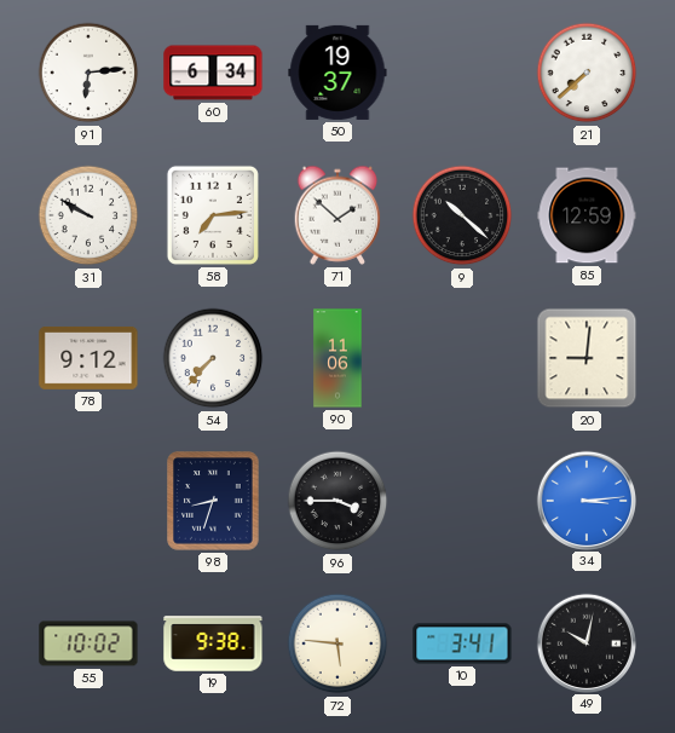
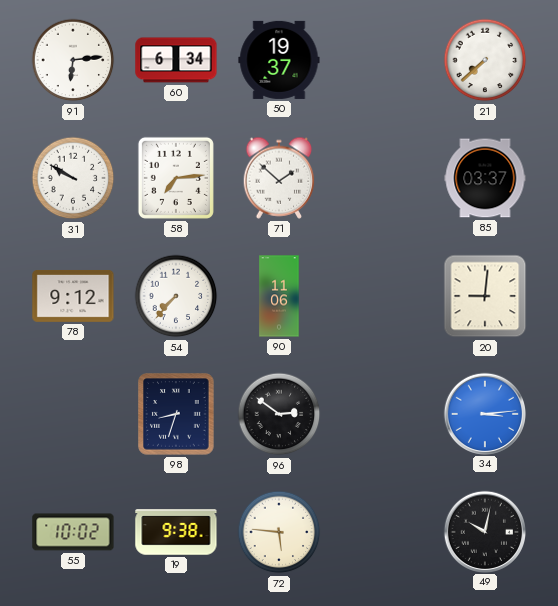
9: 10:22 -> none
85: 12:59 -> 03:37
96: 3:45 -> 2:51
10: 3:41 -> none
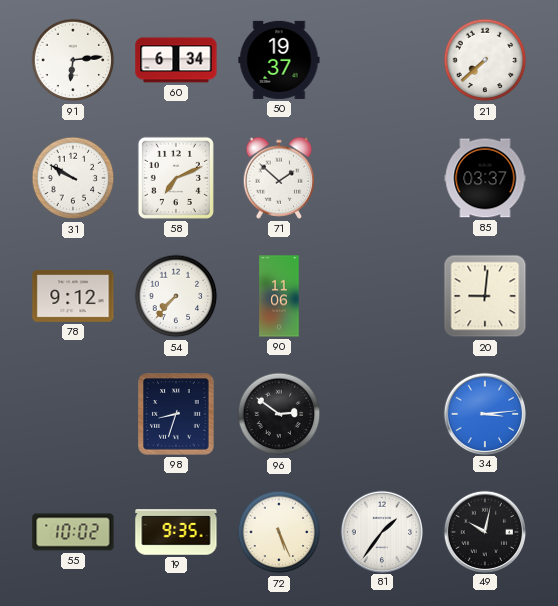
58: 7:14 -> 7:11
19: 9:38 -> 9:35
72: 5:46 -> 5:26
81: none -> 1:36
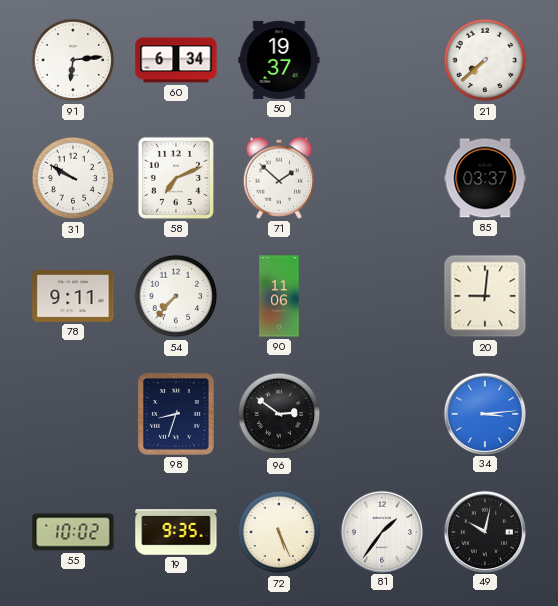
78: 9:12 -> 9:11
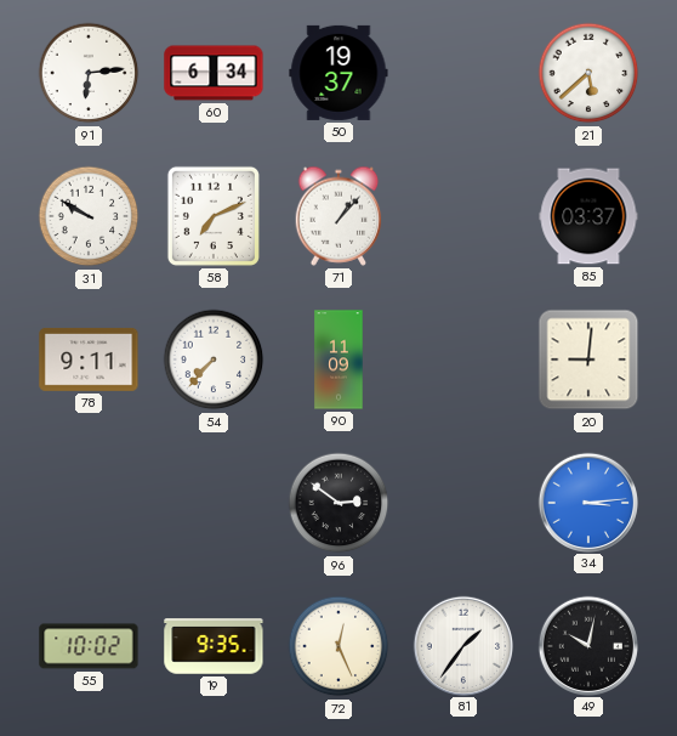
21: 7:38 -> 5:38
71: 1:52 -> 1:07
90: 11:06 -> 11:09
98: 8:33 -> none
72: 5:26 -> 12:26
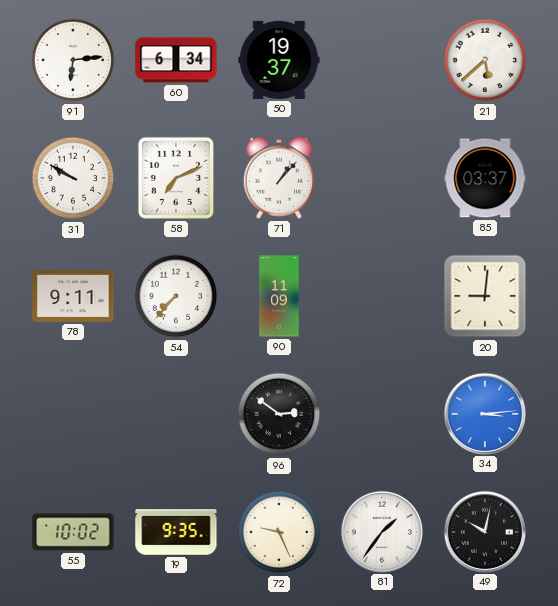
72: 12:26 -> 9:26
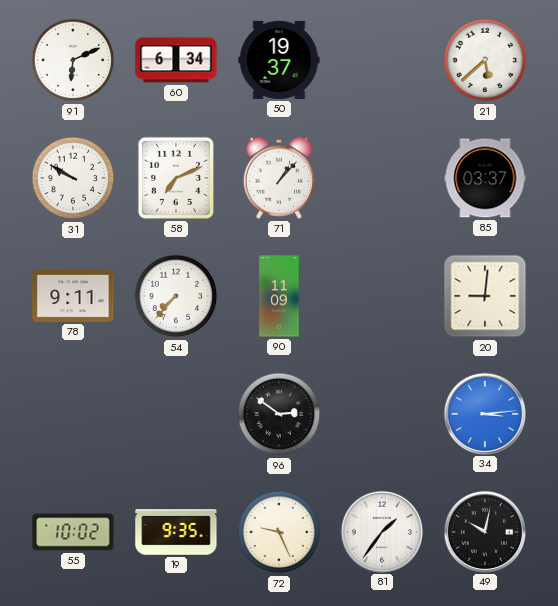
91: 6:14 -> 6:11
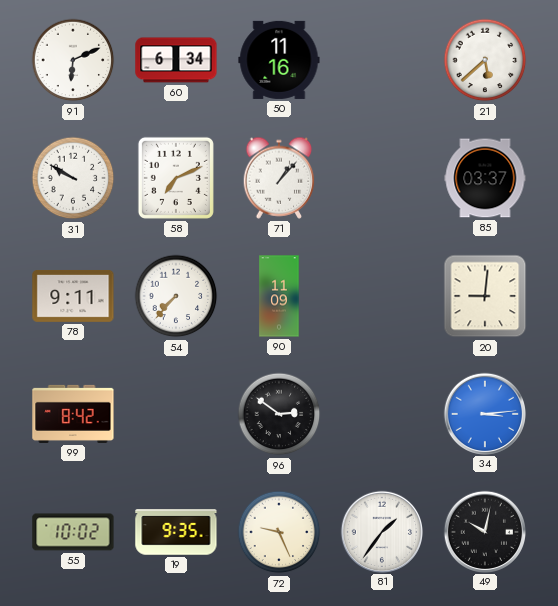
50: 19:37 -> 11:16
99: none -> 8:42
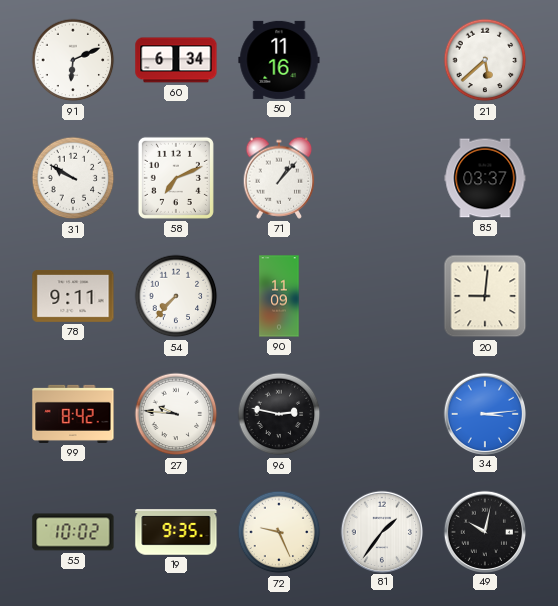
27: none -> 9:46
96: 2:51 -> 2:47
